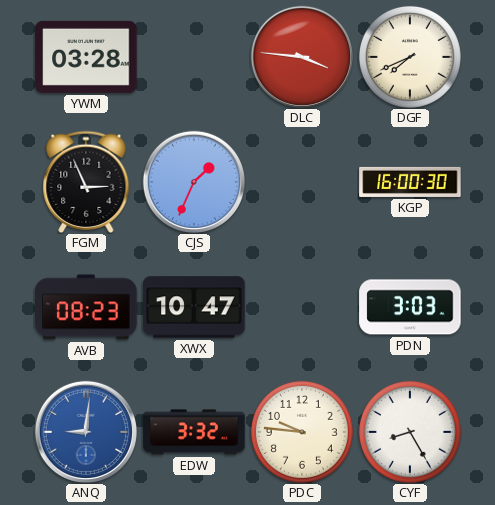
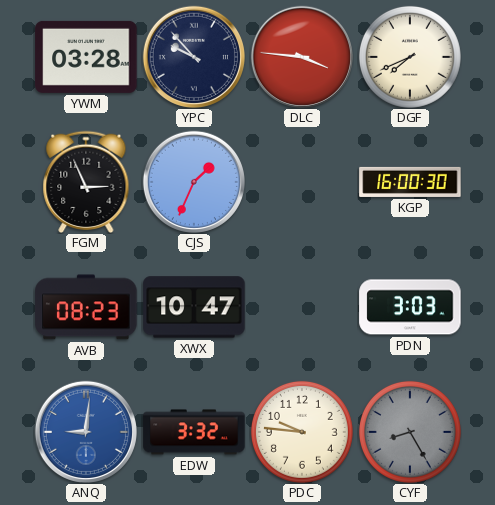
YPC: none -> 9:53
CYF dial: white -> grey
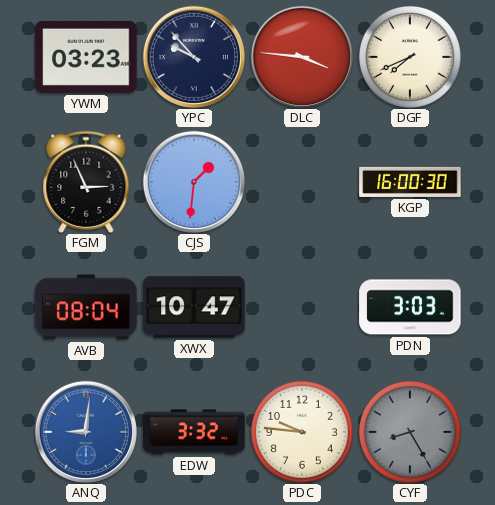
YWM: 03:28 -> 03:23
CJS: 1:34 -> 1:31
AVB: 08:23 -> 08:04
